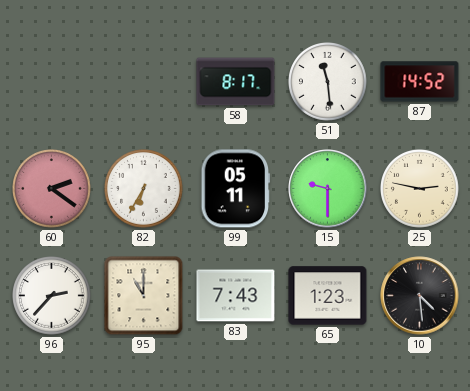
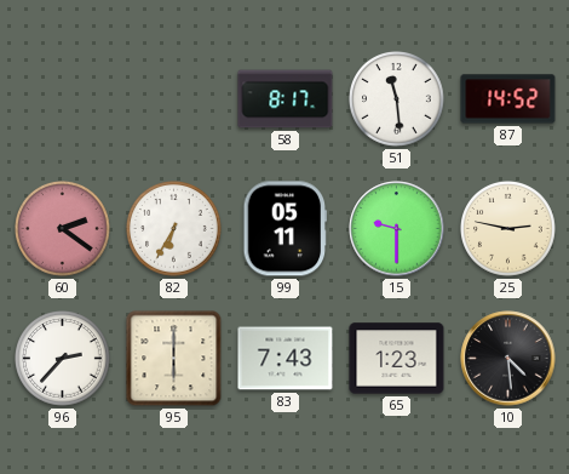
95: 11:00 -> 6:00
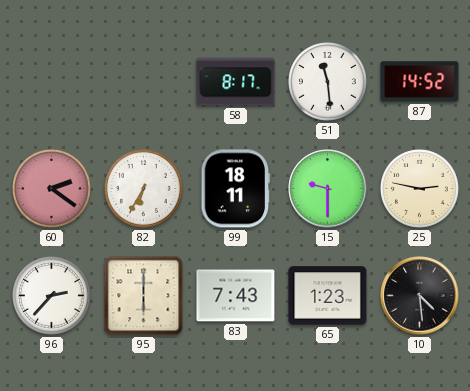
99: 05:11 -> 18:11
